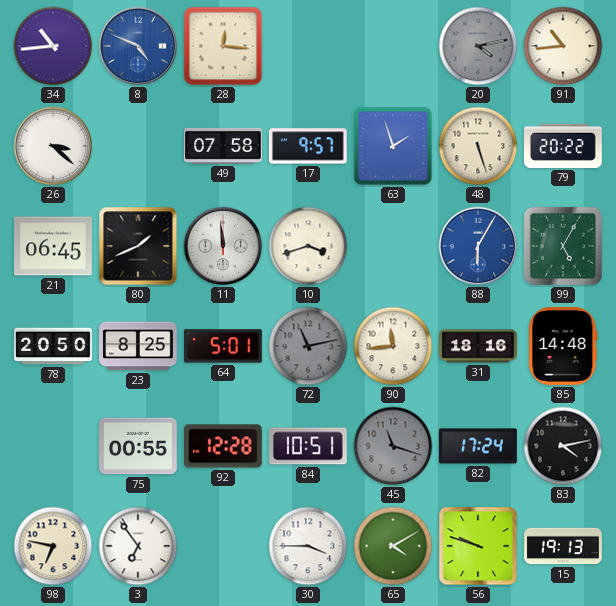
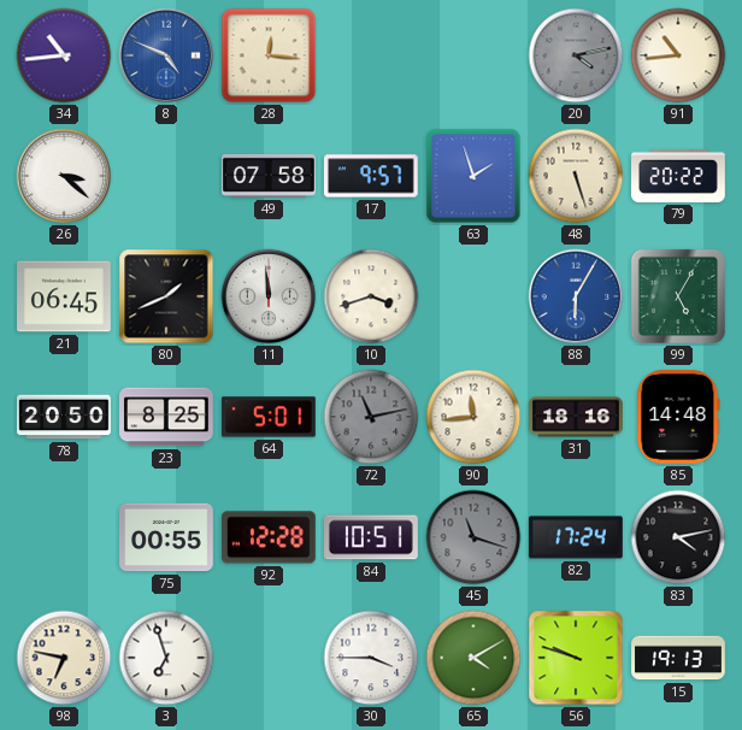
3: 6:54 -> 6:57
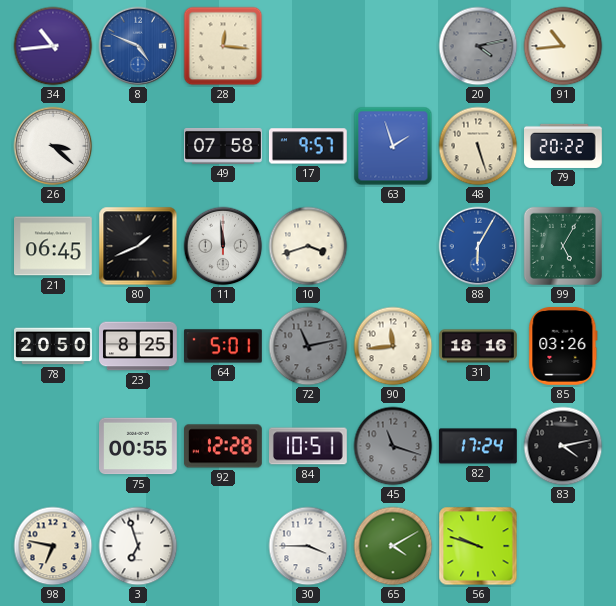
85: 14:48 -> 03:26
15: 19:13 -> none
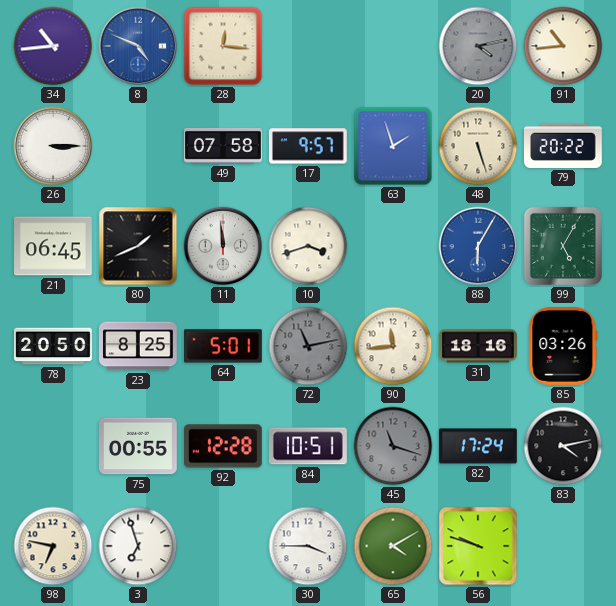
26: 3:22 -> 3:15
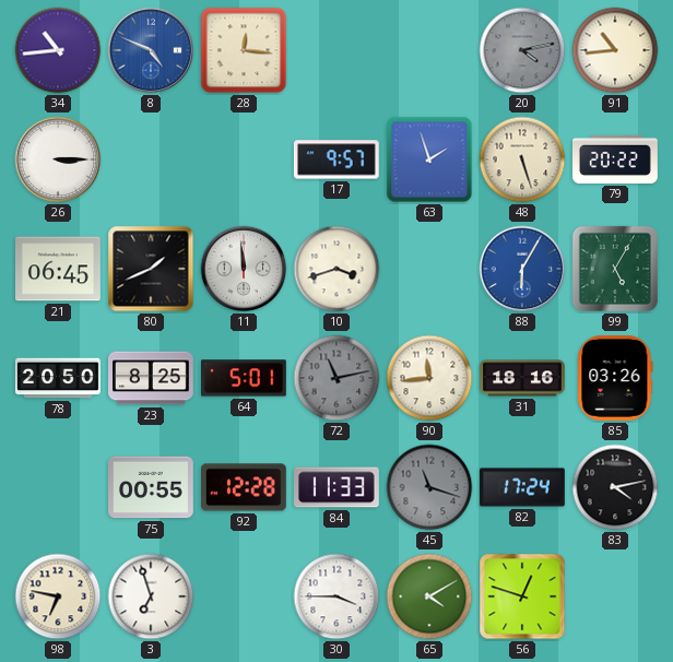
49: 07:58 -> none
84: 10:51 -> 11:33
56: 9:48 -> 12:48
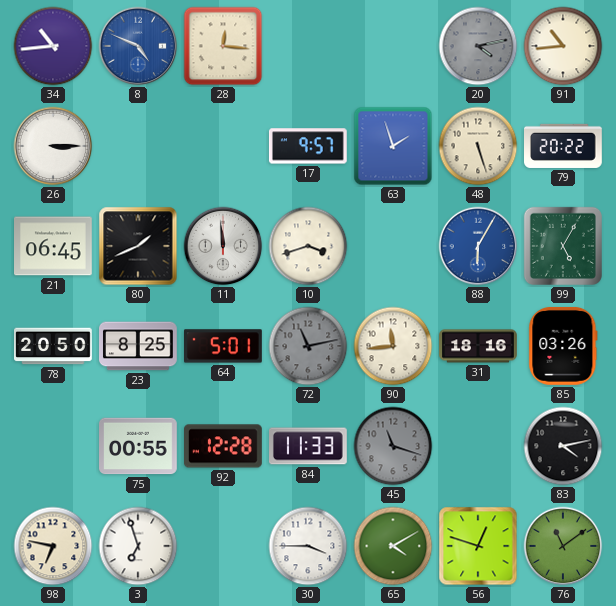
82: 17:24 -> none
76: none -> 11:09
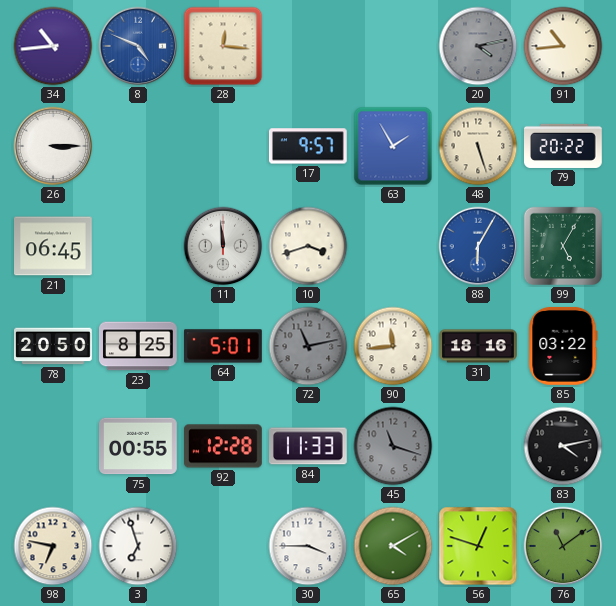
63: 1:57 -> 1:55
80: 1:41 -> none
85: 03:26 -> 03:22
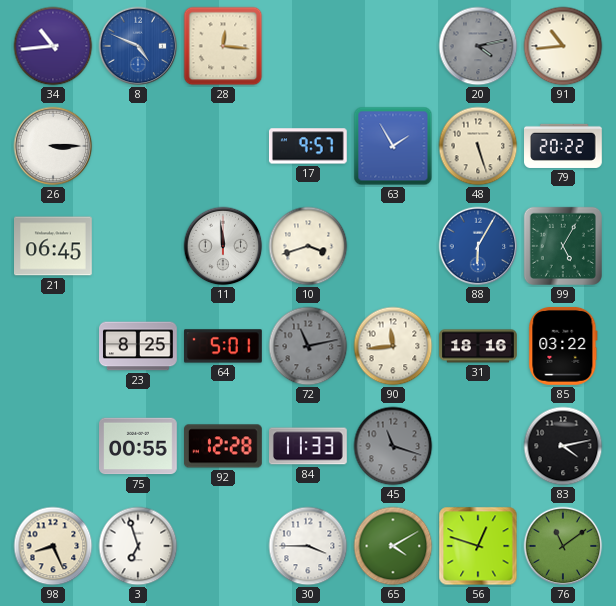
78: 20:50 -> none
98: 6:47 -> 8:26
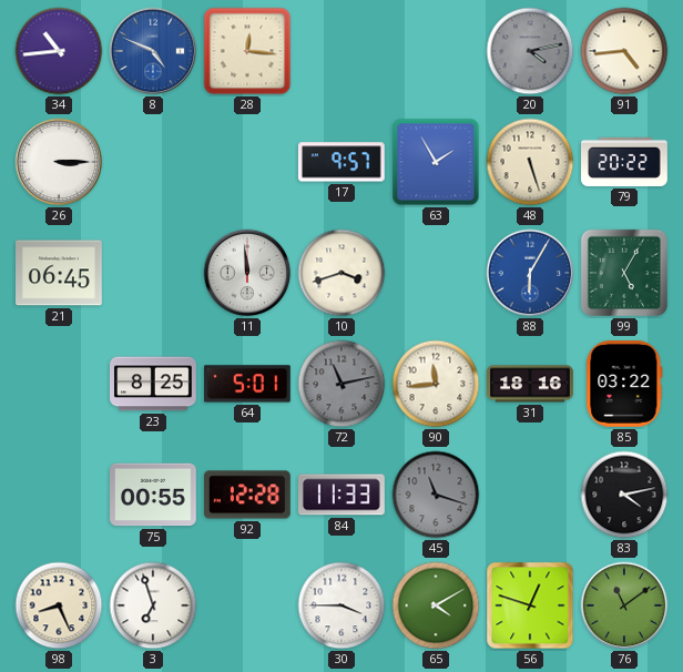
91: 10:44 -> 4:44
